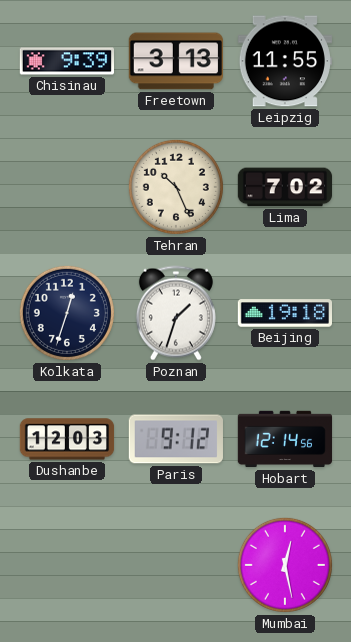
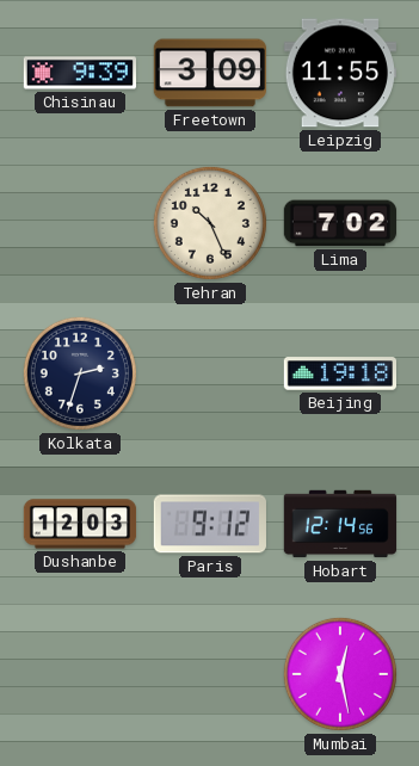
Freetown: 3:13 -> 3:09
Kolkata: 12:33 -> 2:33
Poznan: 1:33 -> none
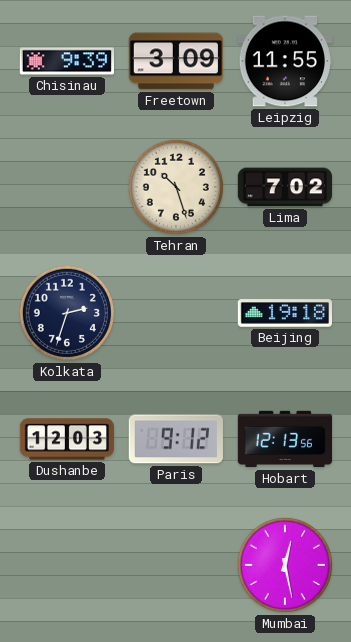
Tehran: 10:26 -> 10:27
Hobart: 12:14 -> 12:13
